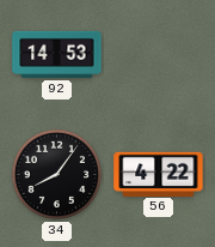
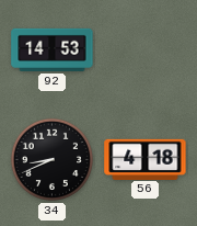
34: 8:06 -> 8:41
56: 4:22 -> 4:18
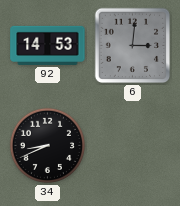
6: none -> 3:01
56: 4:18 -> none
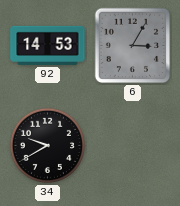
6: 3:01 -> 3:05
34: 8:41 -> 9:40
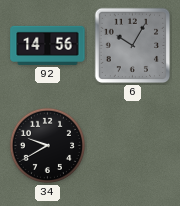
92: 14:53 -> 14:56
6: 3:05 -> 10:05
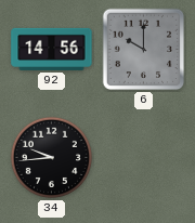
6: 10:05 -> 10:00
34: 9:40 -> 9:44
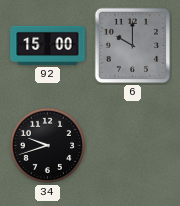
92: 14:56 -> 15:00
34: 9:44 -> 9:42
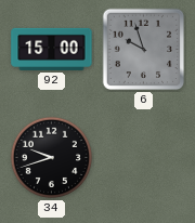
6: 10:00 -> 9:57
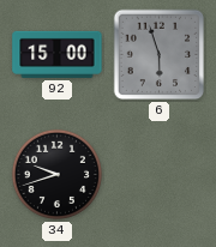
6: 9:57 -> 5:57
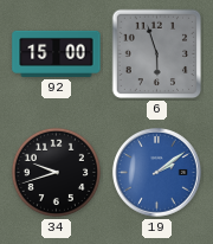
19: none -> 2:09
